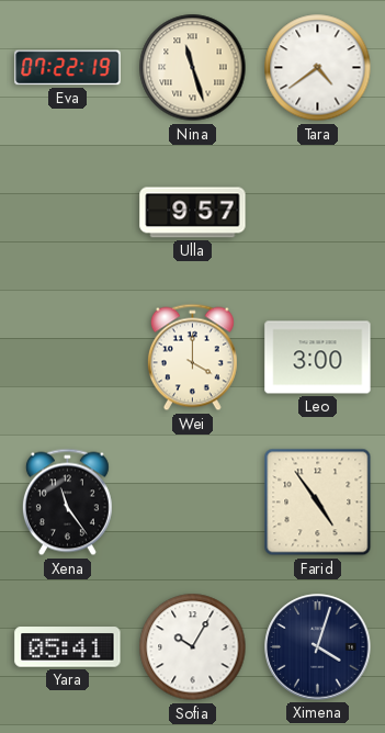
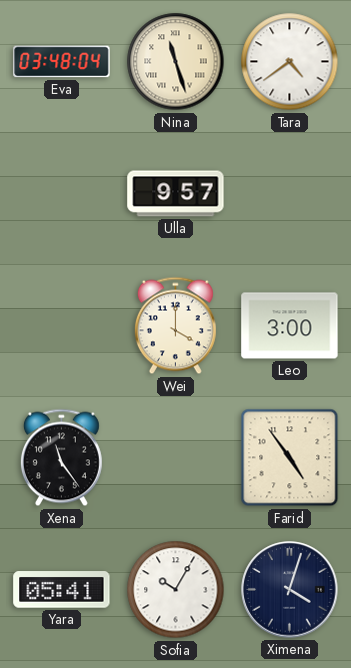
Eva: 07:22 -> 03:48
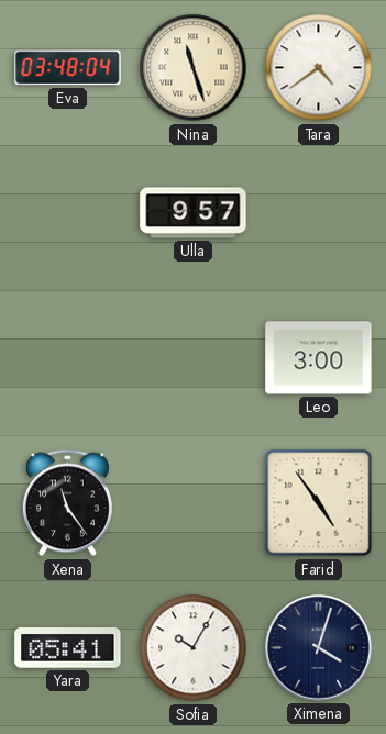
Wei: 4:00 -> none
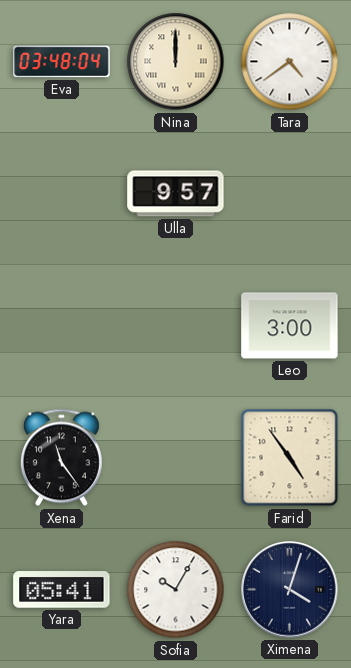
Nina: 11:27 -> 12:00
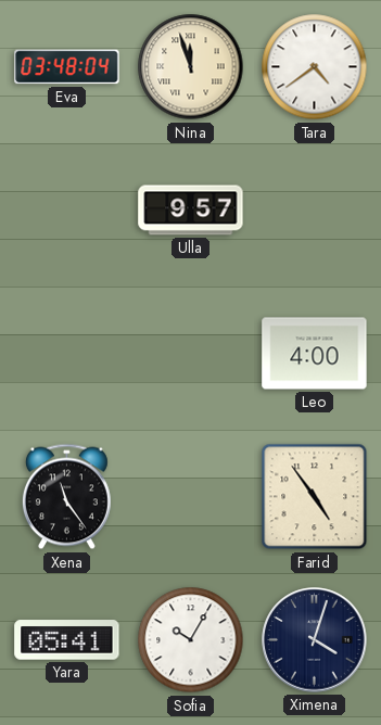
Nina: 12:00 -> 11:57
Leo: 3:00 -> 4:00
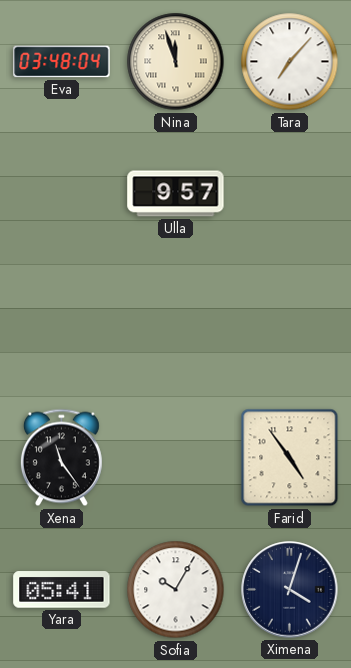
Tara: 4:39 -> 7:07
Leo: 4:00 -> none
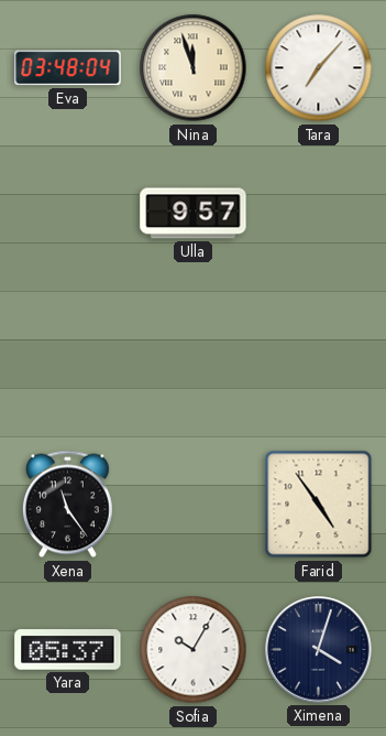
Yara: 05:41 -> 05:37
